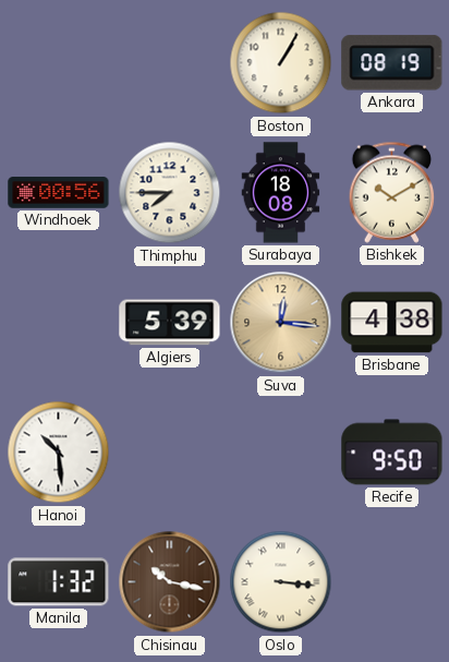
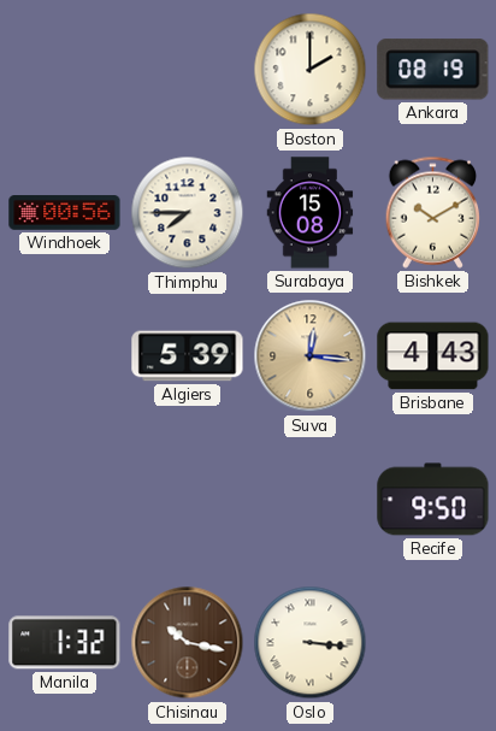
Boston: 1:05 -> 2:00
Surabaya: 18:08 -> 15:08
Brisbane: 4:38 -> 4:43
Hanoi: 10:29 -> none
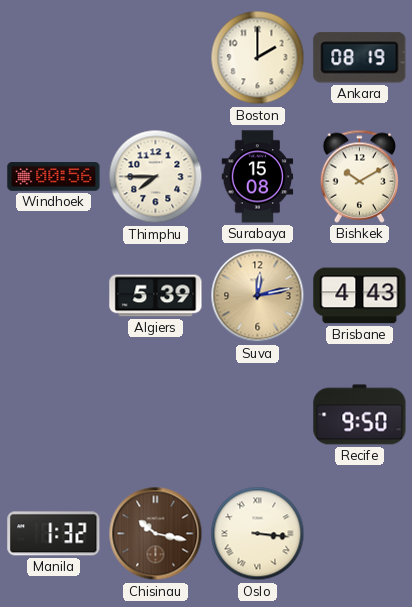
Suva: 12:16 -> 12:13
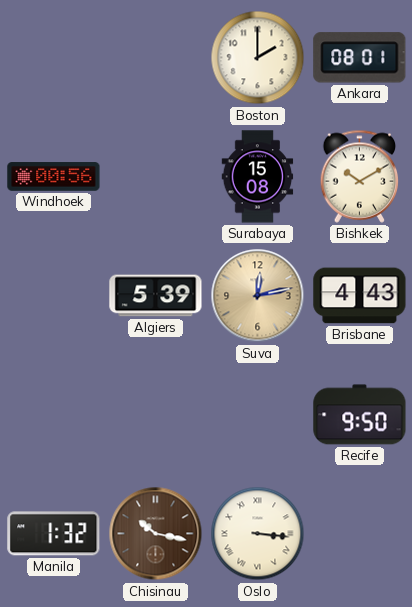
Ankara: 08:19 -> 08:01
Thimphu: 7:45 -> none
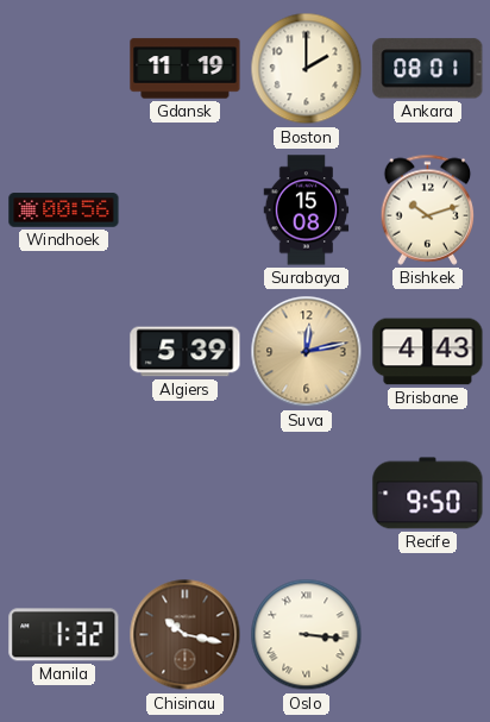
Gdansk: none -> 11:19
Bishkek: 10:10 -> 10:12
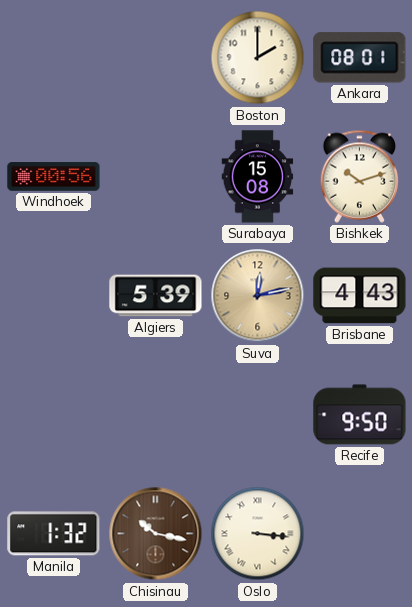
Gdansk: 11:19 -> none
